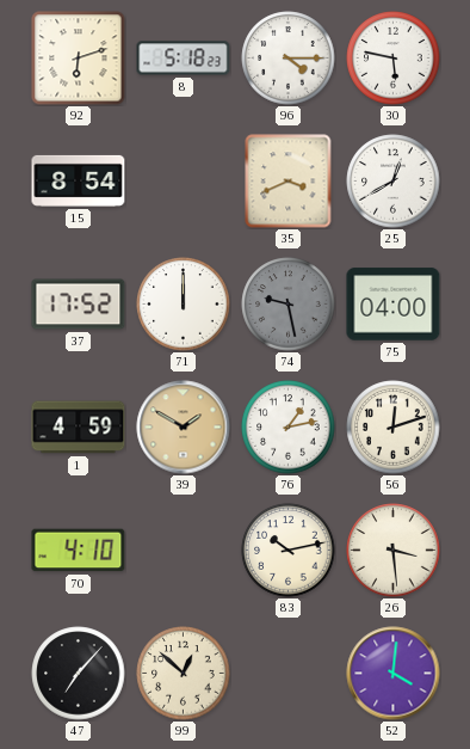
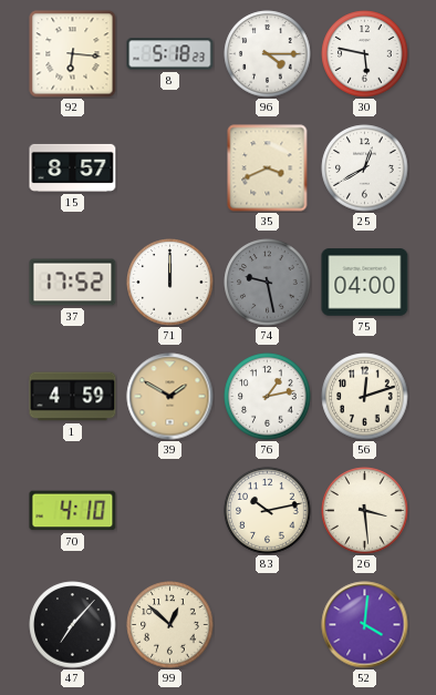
92: 6:12 -> 6:16
15: 8:54 -> 8:57
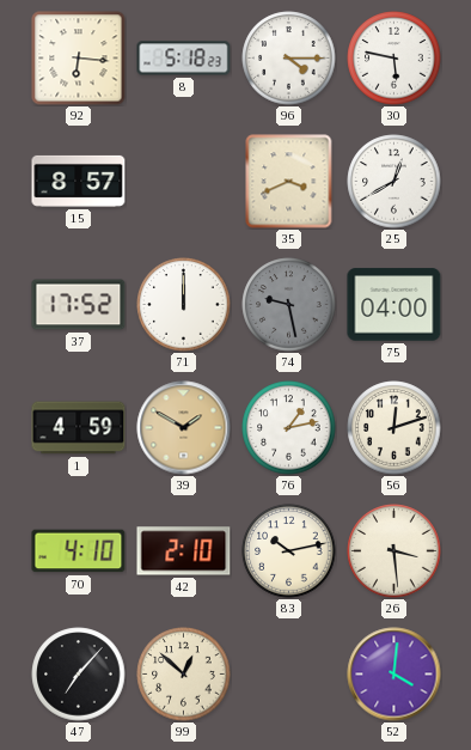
42: none -> 2:10
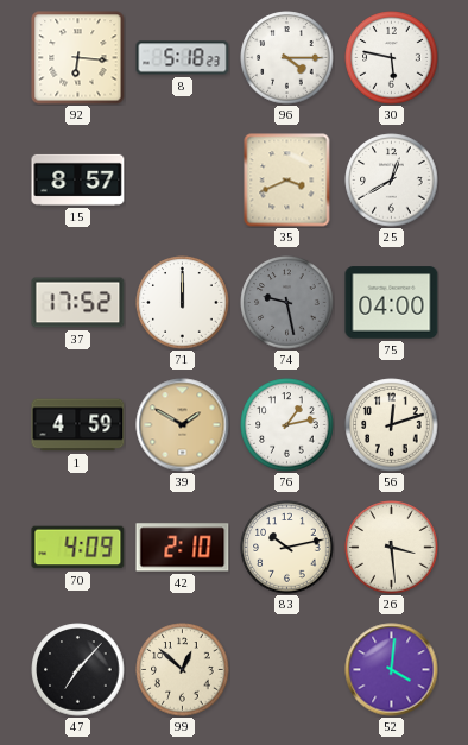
70: 4:10 -> 4:09
